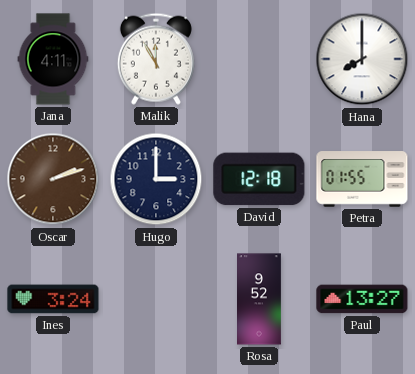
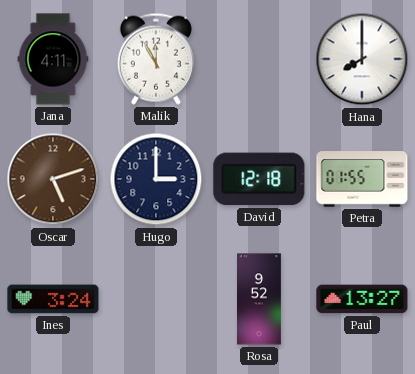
Oscar: 2:12 -> 5:12
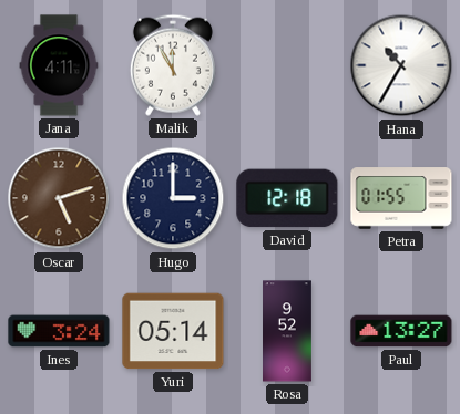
Hana: 8:00 -> 10:35
Yuri: none -> 05:14
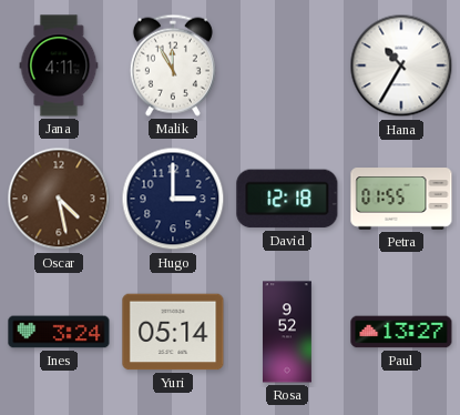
Oscar: 5:12 -> 4:28
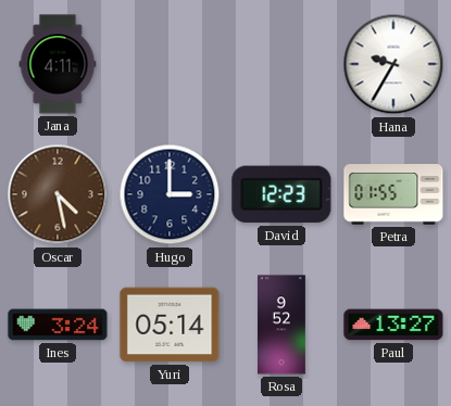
Malik: 11:55 -> none
Hana: 10:35 -> 9:35
David: 12:18 -> 12:23
